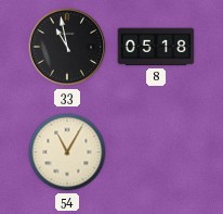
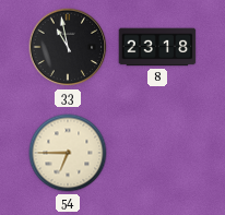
8: 05:18 -> 23:18
54: 11:05 -> 6:45
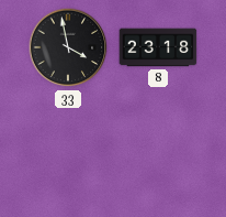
33: 10:58 -> 3:58
54: 6:45 -> none
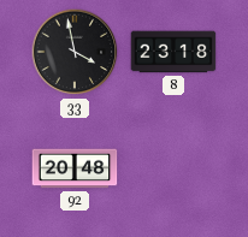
92: none -> 20:48
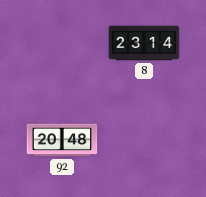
33: 3:58 -> none
8: 23:18 -> 23:14
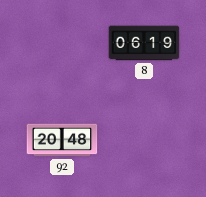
8: 23:14 -> 06:19
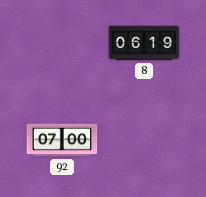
92: 20:48 -> 07:00
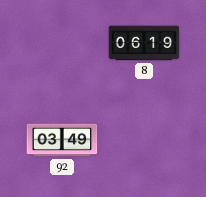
92: 07:00 -> 03:49
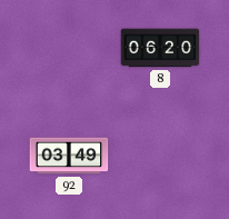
8: 06:19 -> 06:20
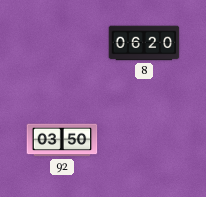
92: 03:49 -> 03:50
